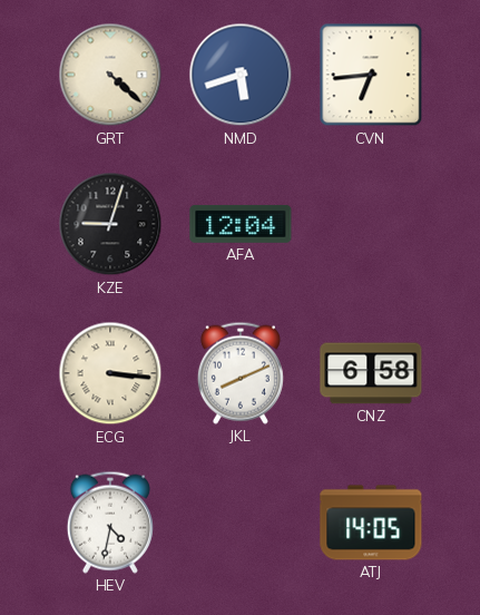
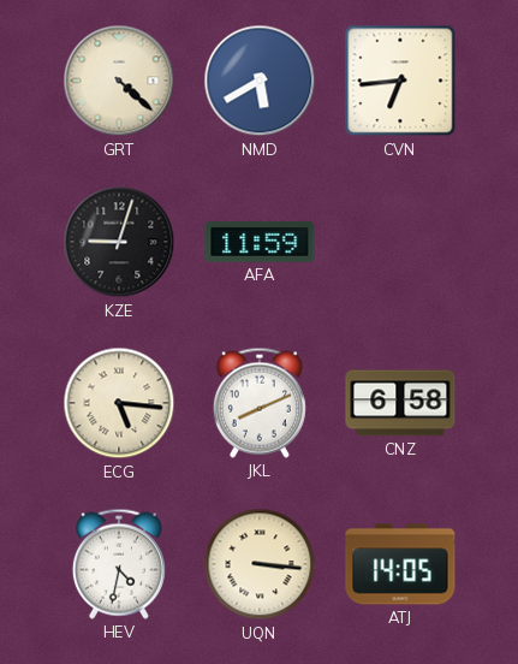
NMD: 5:42 -> 5:40
AFA: 12:04 -> 11:59
ECG: 3:16 -> 5:16
UQN: none -> 3:16
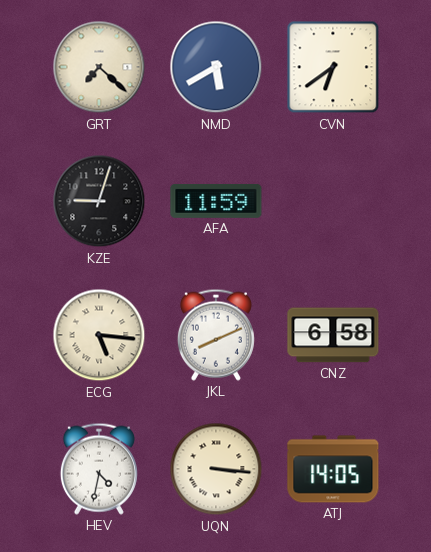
GRT: 4:22 -> 7:22
CVN: 6:44 -> 6:39
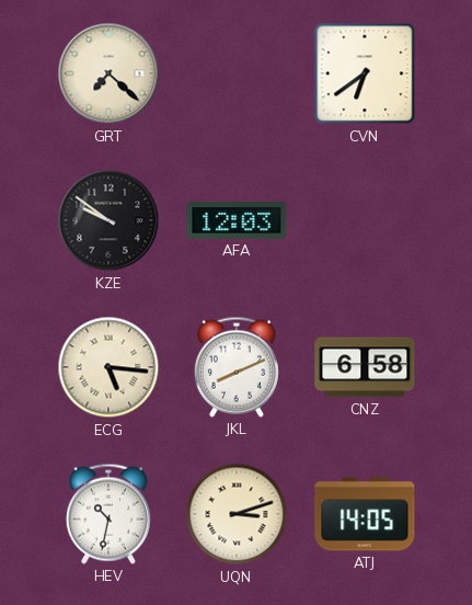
NMD: 5:40 -> none
KZE: 9:03 -> 9:51
AFA: 11:59 -> 12:03
HEV: 4:32 -> 10:32
UQN: 3:16 -> 3:12
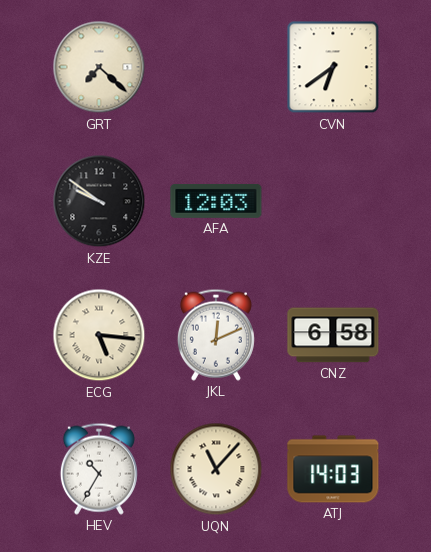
JKL: 8:11 -> 12:11
HEV: 10:32 -> 10:35
UQN: 3:12 -> 11:07
ATJ: 14:05 -> 14:03
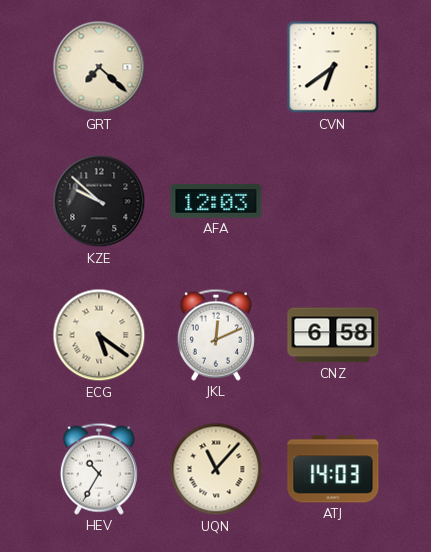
KZE: 9:51 -> 9:52
ECG: 5:16 -> 5:21
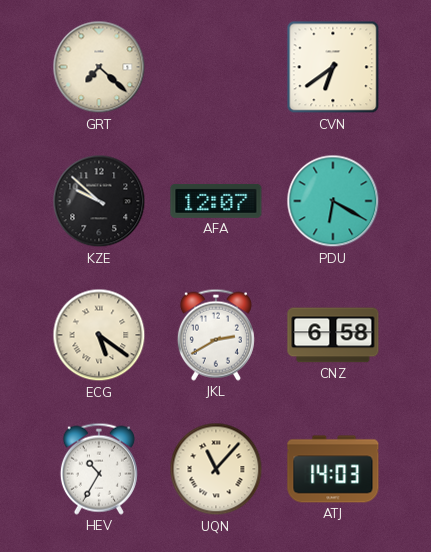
AFA: 12:03 -> 12:07
PDU: none -> 6:20
JKL: 12:11 -> 2:40
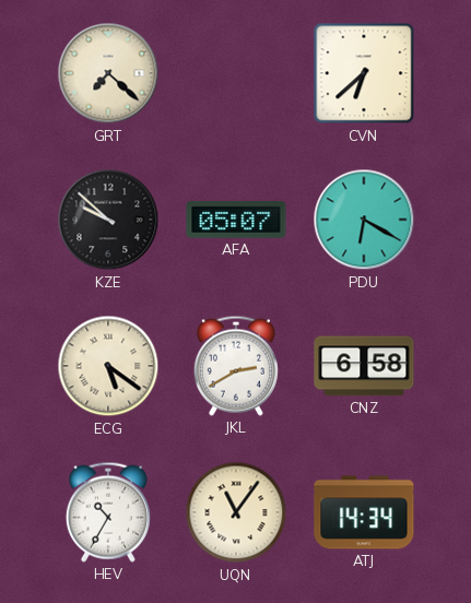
CVN: 6:39 -> 6:38
AFA: 12:07 -> 05:07
UQN: 11:07 -> 11:06
ATJ: 14:03 -> 14:34
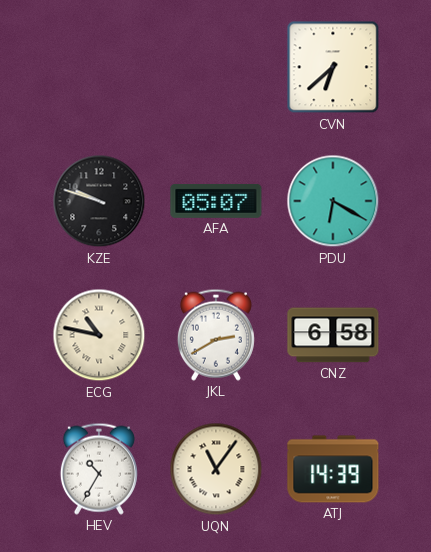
GRT: 7:22 -> none
KZE: 9:52 -> 9:48
ECG: 5:21 -> 10:47
ATJ: 14:34 -> 14:39
